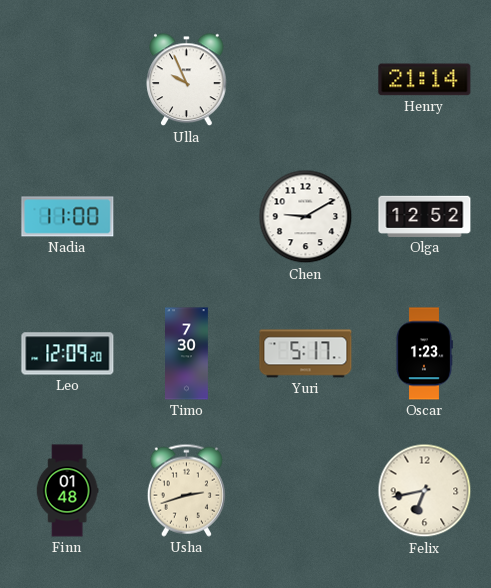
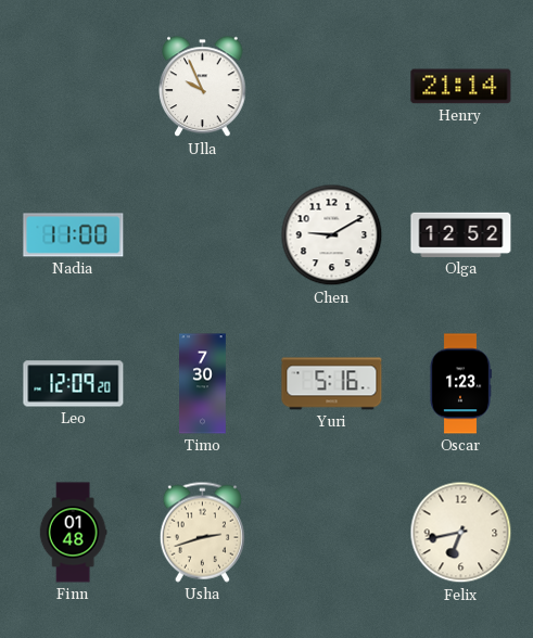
Yuri: 5:17 -> 5:16
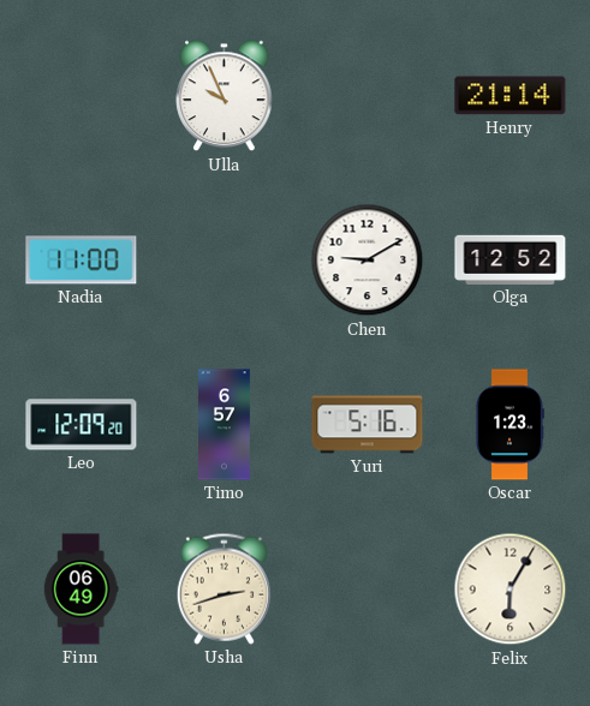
Timo: 7:30 -> 6:57
Finn: 01:48 -> 06:49
Felix: 6:43 -> 6:05
